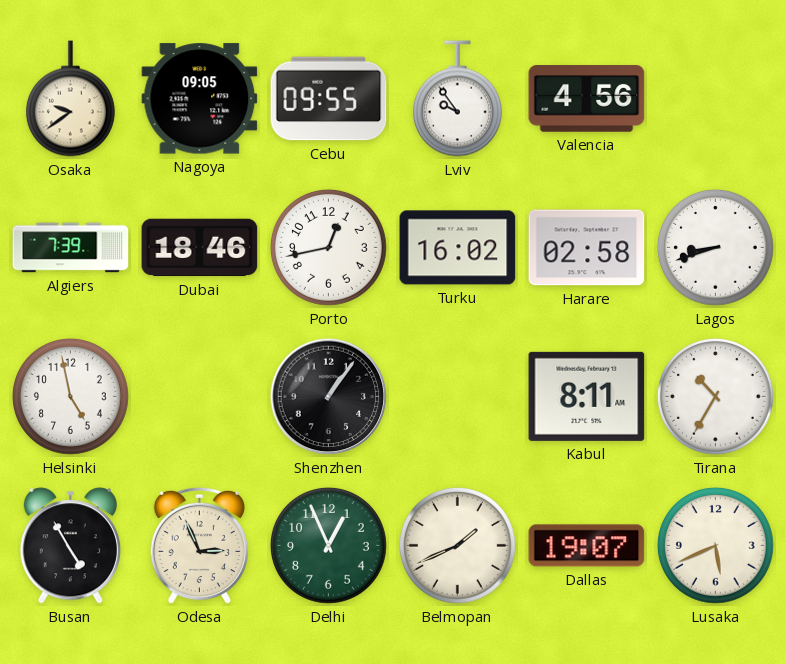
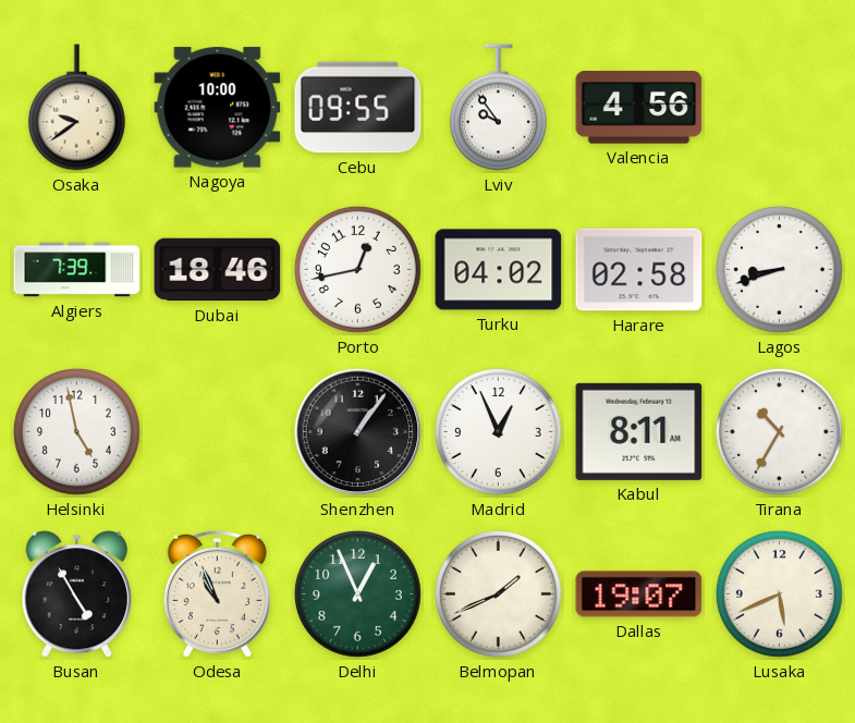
Nagoya: 09:05 -> 10:00
Turku: 16:02 -> 04:02
Madrid: none -> 12:56
Odesa: 2:56 -> 10:56
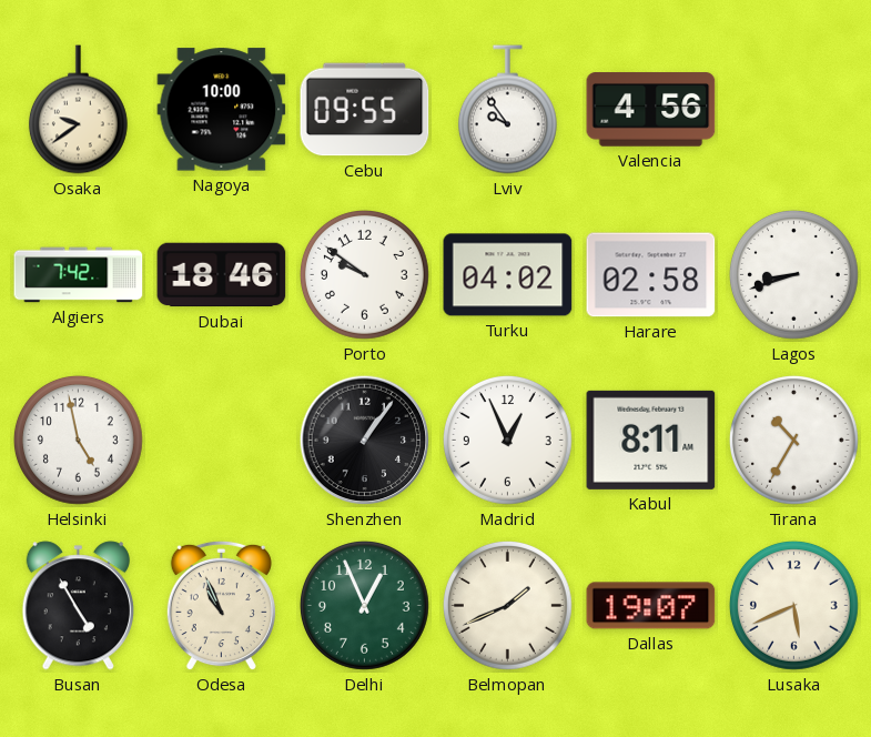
Algiers: 7:39 -> 7:42
Porto: 12:43 -> 9:51
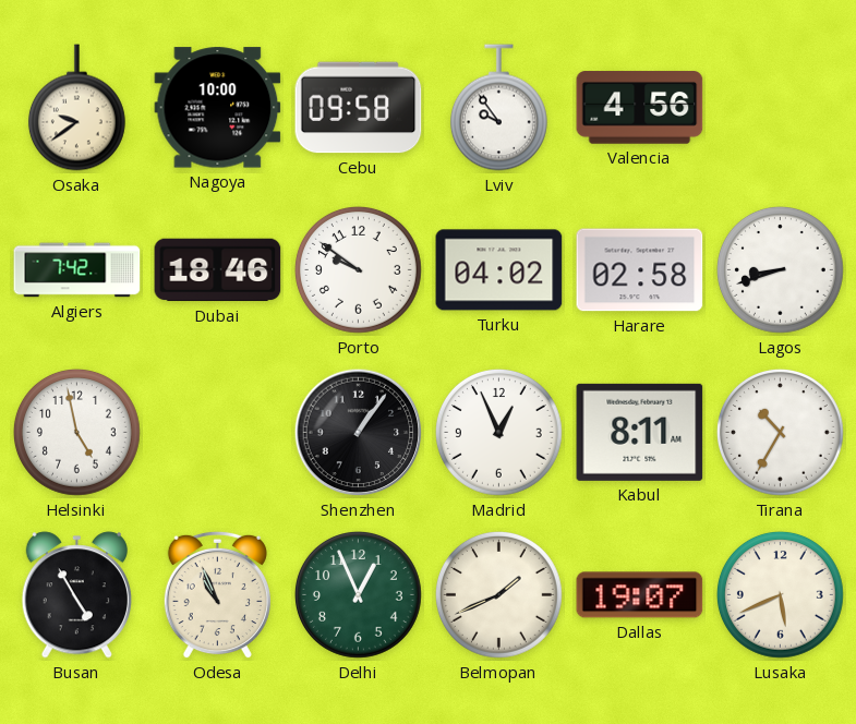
Cebu: 09:55 -> 09:58
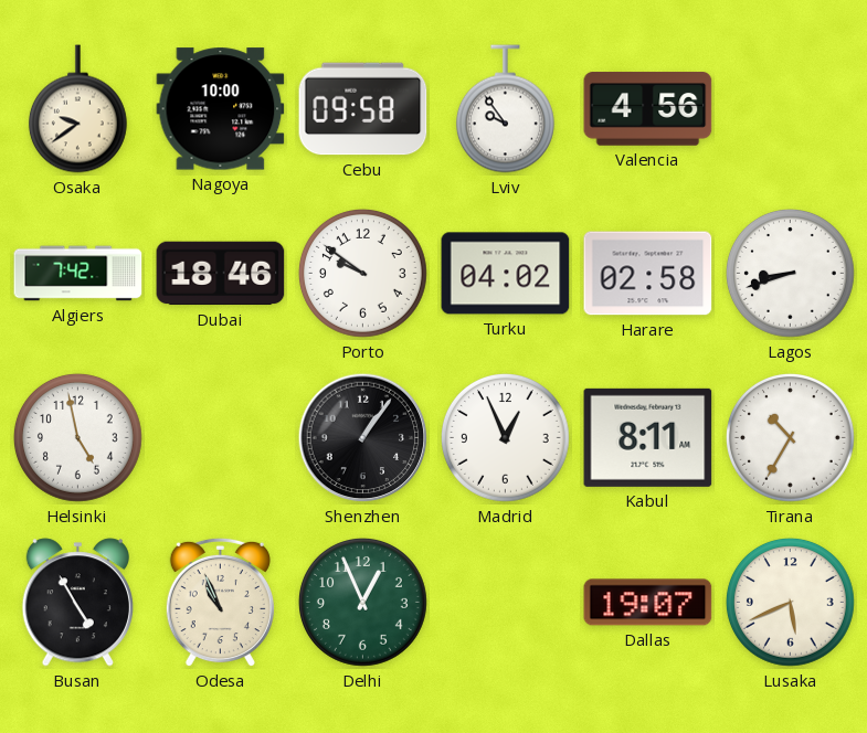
Belmopan: 1:41 -> none
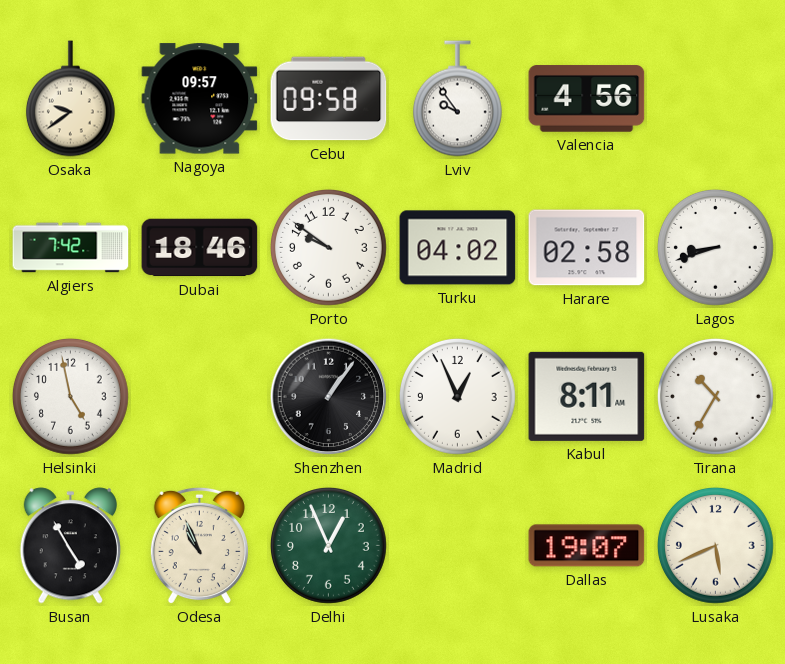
Nagoya: 10:00 -> 09:57
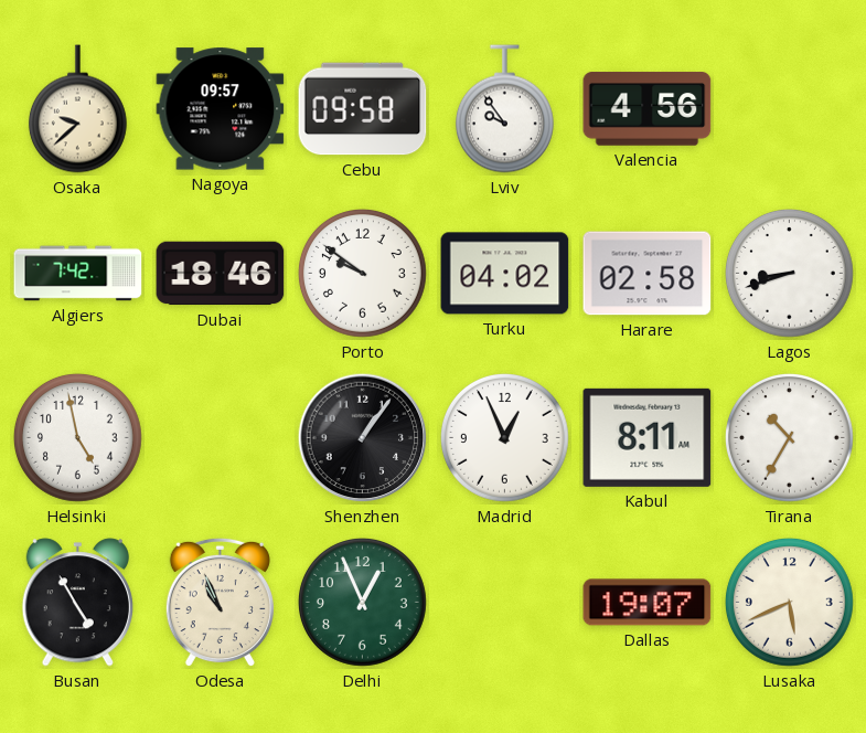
Osaka: 9:39 -> 9:38
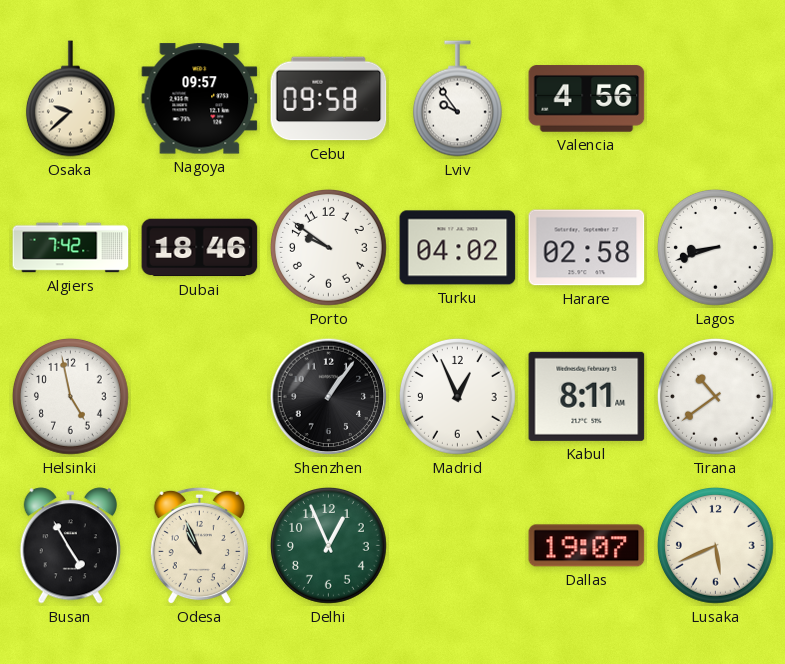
Tirana: 10:35 -> 10:39
